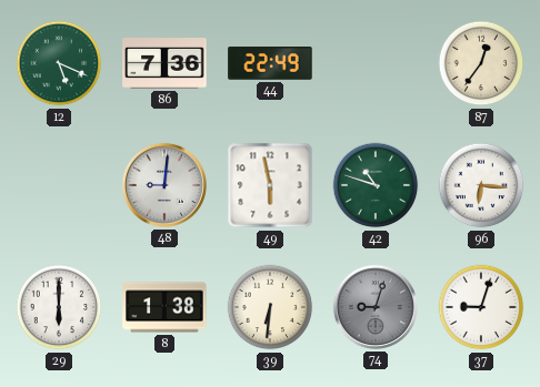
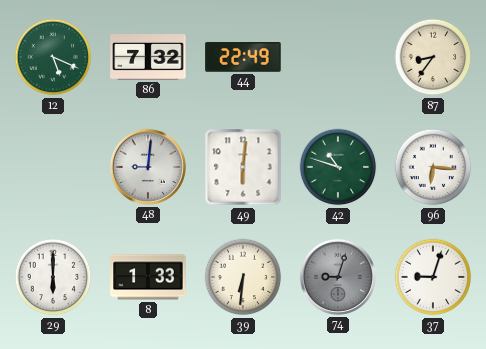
86: 7:36 -> 7:32
87: 12:36 -> 8:36
49: 5:58 -> 6:01
8: 1:38 -> 1:33
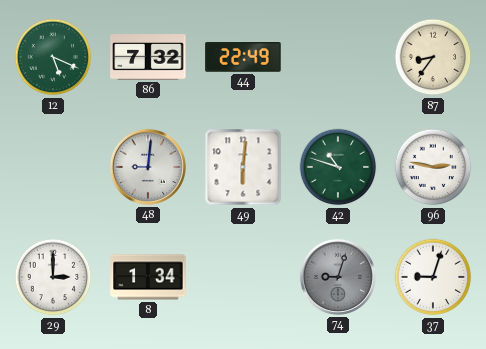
96: 6:16 -> 2:47
29: 6:00 -> 3:00
8: 1:33 -> 1:34
39: 6:31 -> none
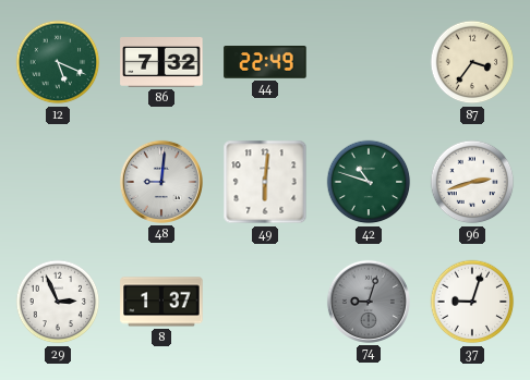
87: 8:36 -> 3:36
96: 2:47 -> 2:42
29: 3:00 -> 2:56
8: 1:34 -> 1:37
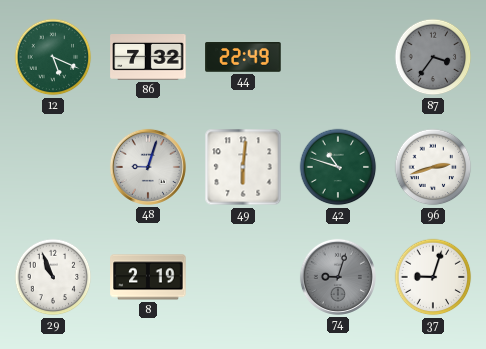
87 dial: cream -> grey
48: 9:01 -> 9:03
29: 2:56 -> 10:56
8: 1:37 -> 2:19
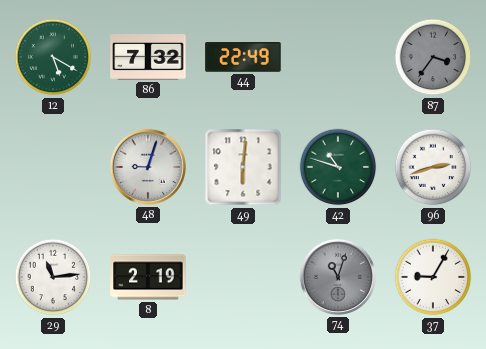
12: 5:19 -> 5:20
29: 10:56 -> 11:14
74: 9:03 -> 11:03
37: 9:03 -> 9:05
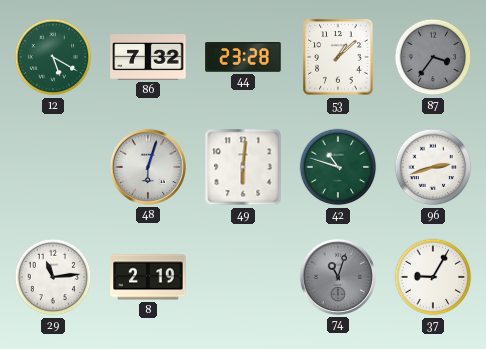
44: 22:49 -> 23:28
53: none -> 1:08
48: 9:03 -> 6:03
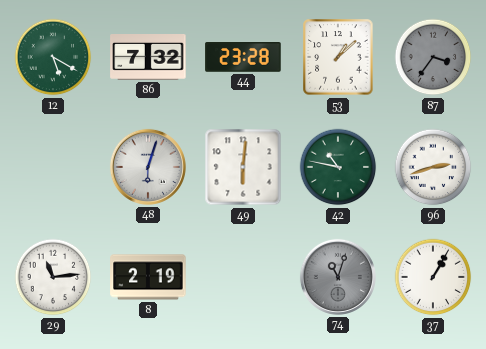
42: 10:48 -> 10:47
37: 9:05 -> 1:05
